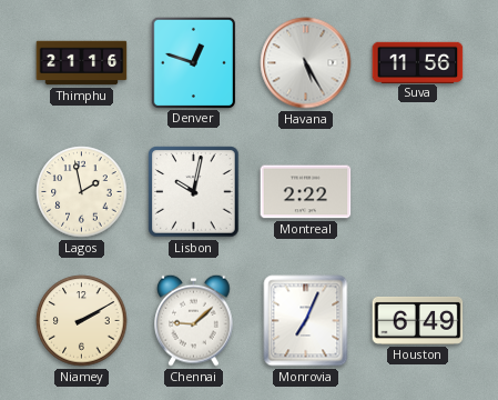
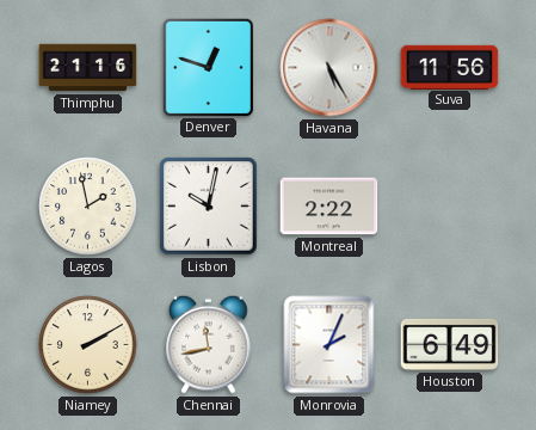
Chennai: 9:08 -> 11:43
Monrovia: 7:04 -> 2:04
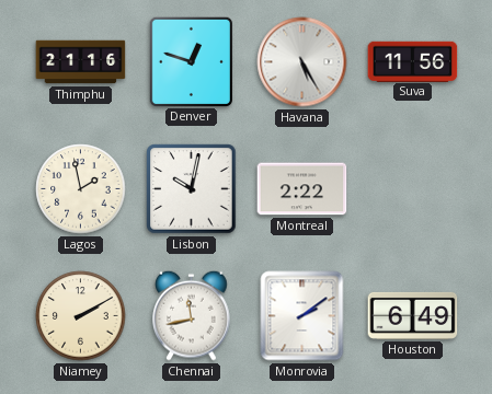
Monrovia: 2:04 -> 2:09
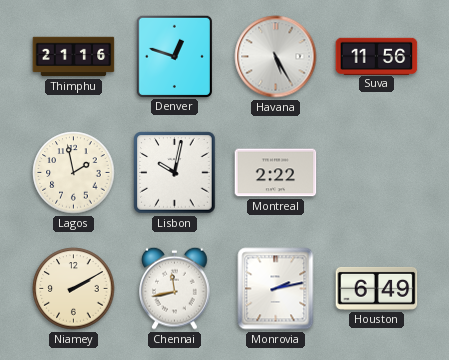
Monrovia: 2:09 -> 2:13
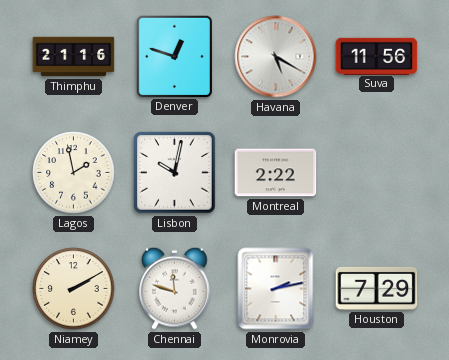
Havana: 5:25 -> 5:20
Chennai: 11:43 -> 11:48
Houston: 6:49 -> 7:29
